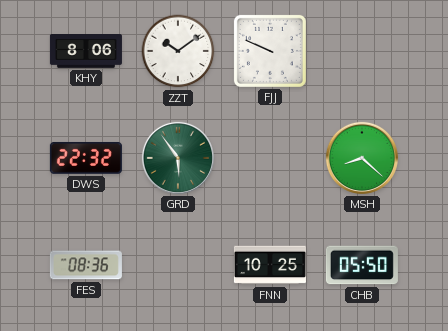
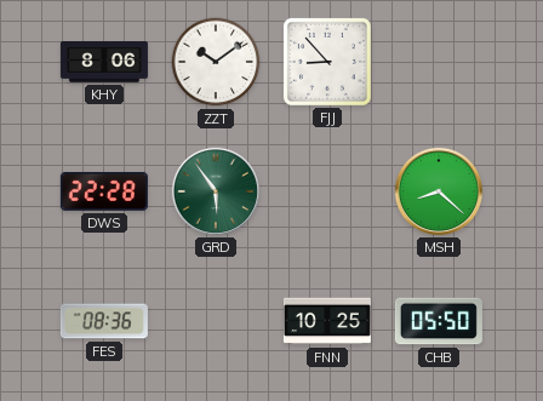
FJJ: 9:49 -> 8:53
DWS: 22:32 -> 22:28
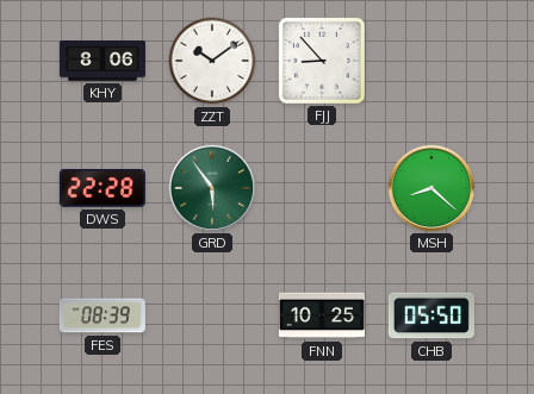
FES: 08:36 -> 08:39
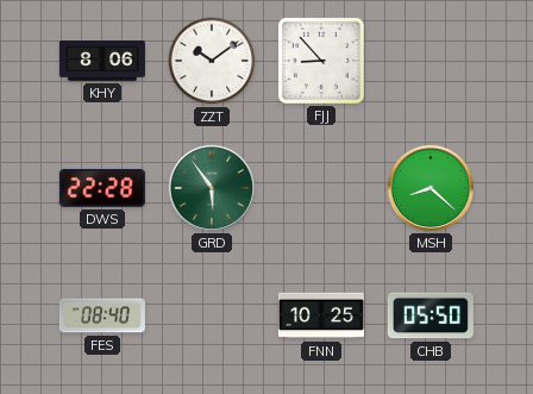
FES: 08:39 -> 08:40
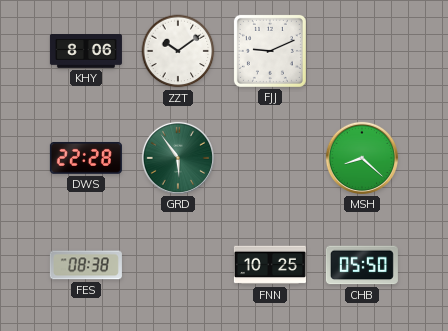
FJJ: 8:53 -> 9:11
FES: 08:40 -> 08:38
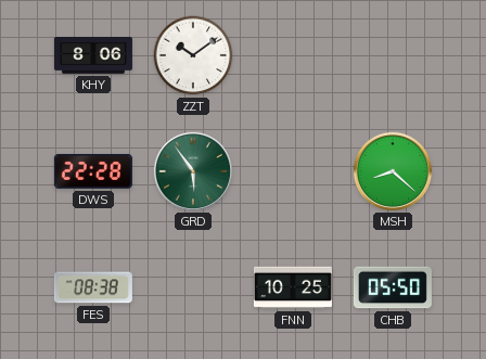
FJJ: 9:11 -> none
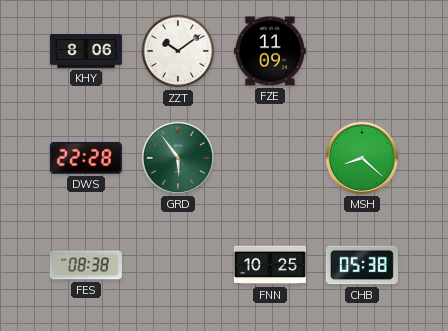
FZE: none -> 11:09
CHB: 05:50 -> 05:38
